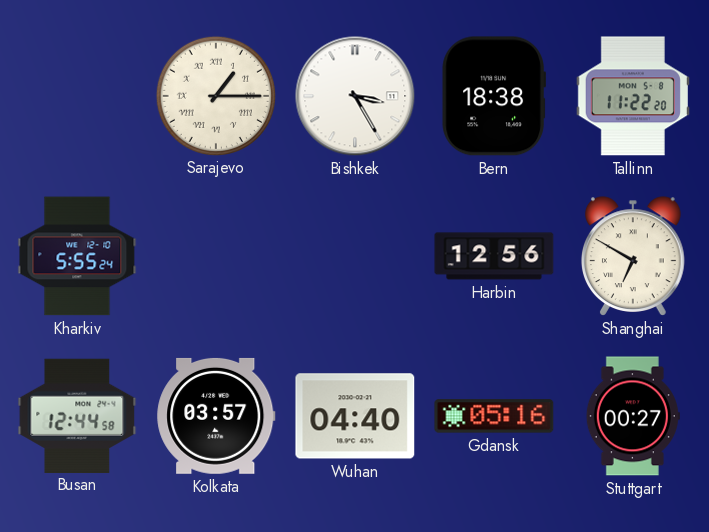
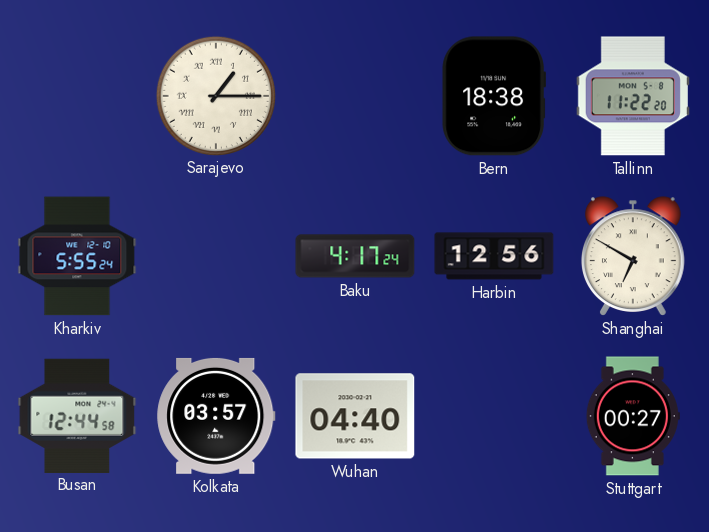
Bishkek: 3:25 -> none
Baku: none -> 4:17
Gdansk: 05:16 -> none
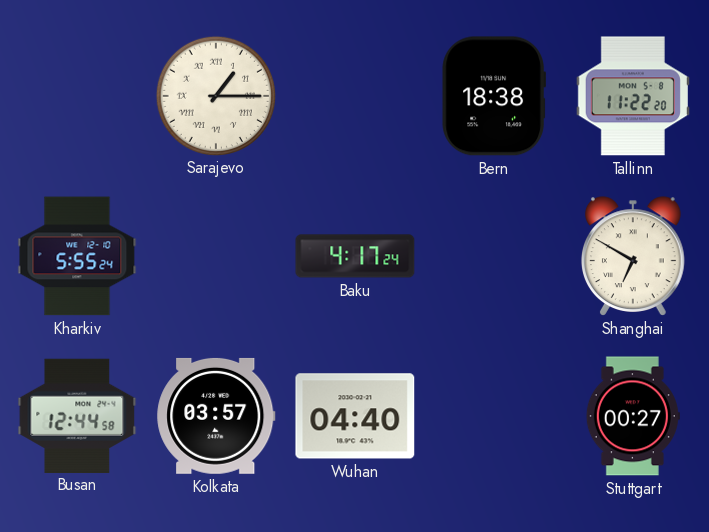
Harbin: 12:56 -> none
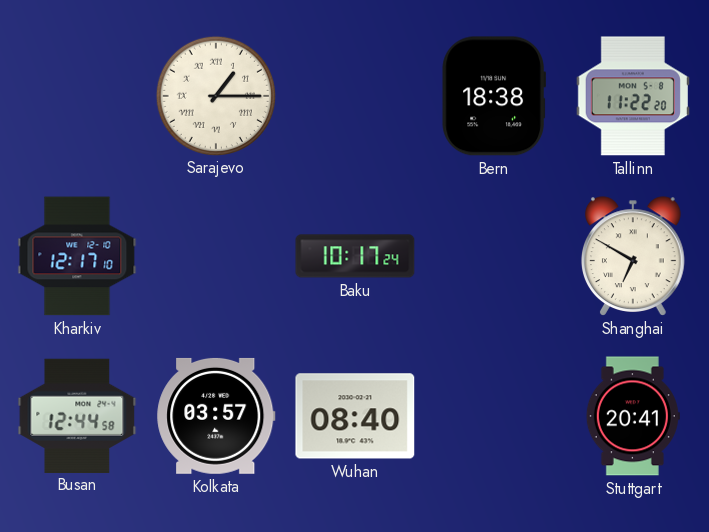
Kharkiv: 5:55 -> 12:17
Baku: 4:17 -> 10:17
Wuhan: 04:40 -> 08:40
Stuttgart: 00:27 -> 20:41
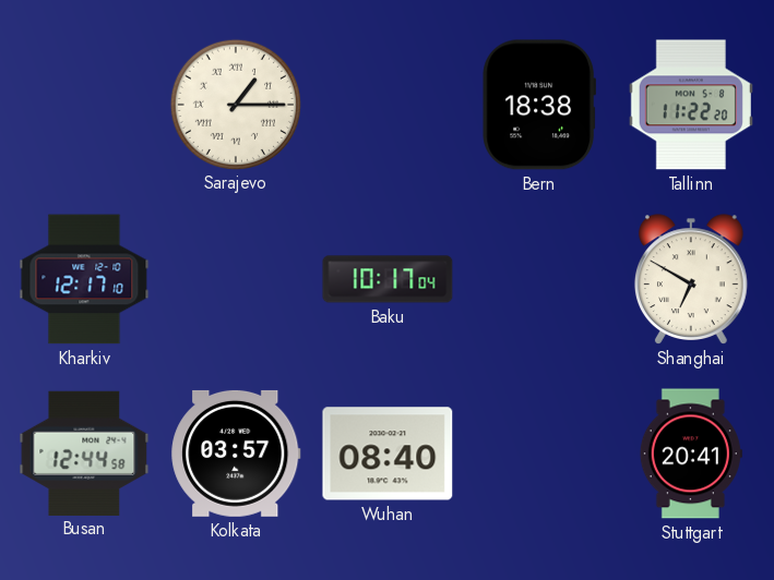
Baku: 10:17:24 -> 10:17:04
